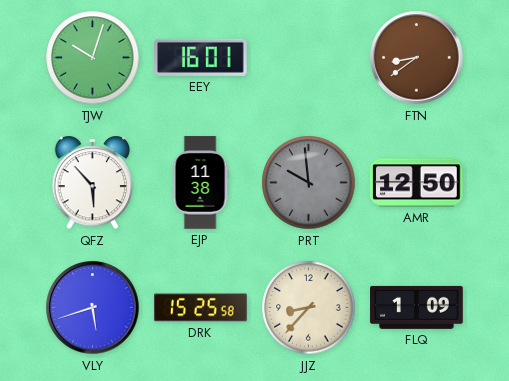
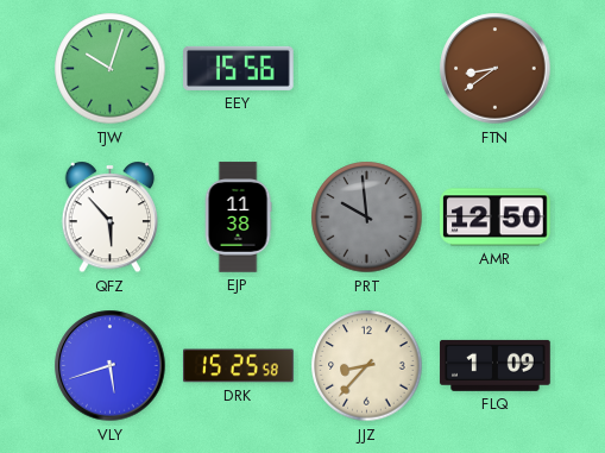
EEY: 16:01 -> 15:56
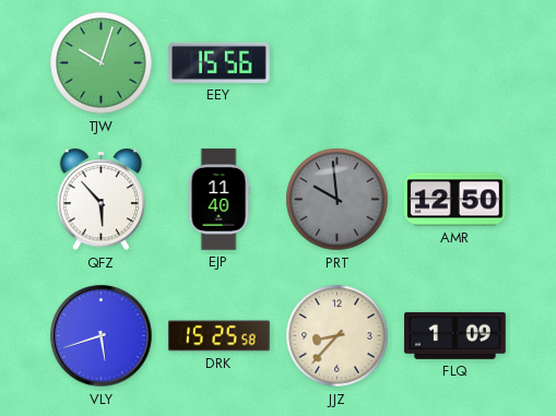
FTN: 8:39 -> none
EJP: 11:38 -> 11:40
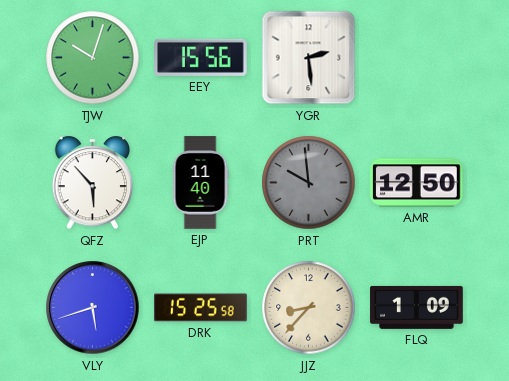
YGR: none -> 2:29
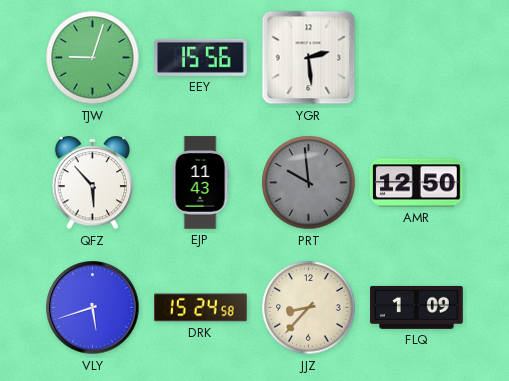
TJW: 10:03 -> 9:03
EJP: 11:40 -> 11:43
DRK: 15:25 -> 15:24
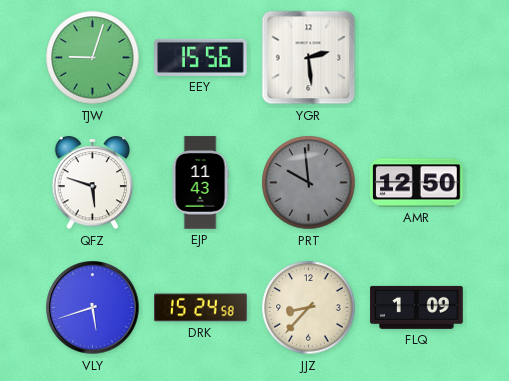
QFZ: 5:53 -> 5:48
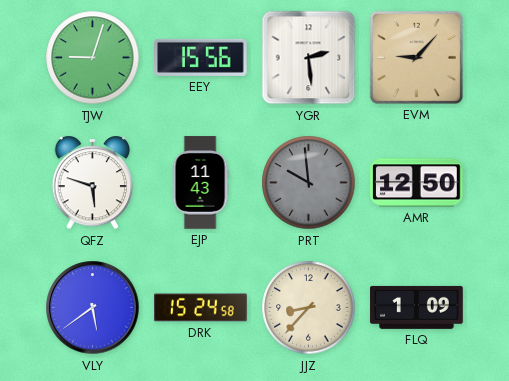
EVM: none -> 9:07
VLY: 5:42 -> 5:39
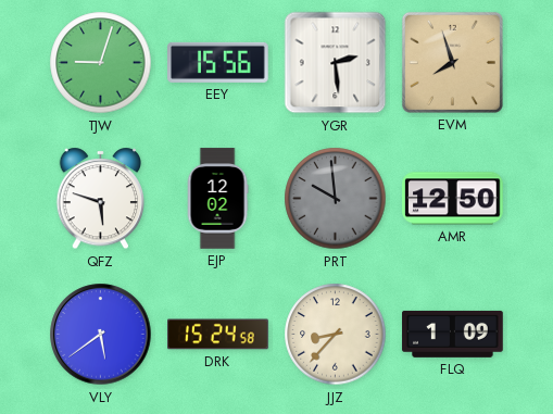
EVM: 9:07 -> 7:57
EJP: 11:43 -> 12:02
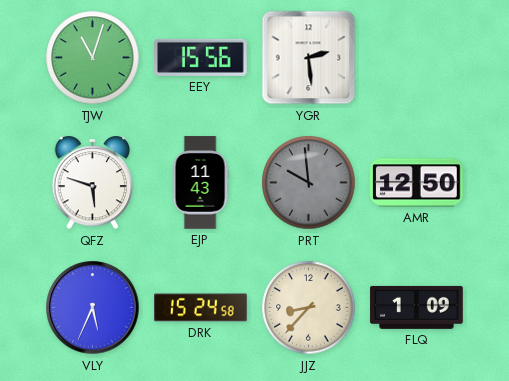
TJW: 9:03 -> 11:03
EVM: 7:57 -> none
EJP: 12:02 -> 11:43
VLY: 5:39 -> 5:34
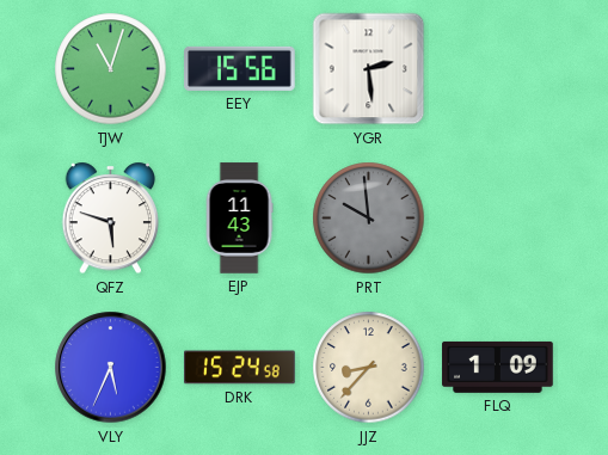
AMR: 12:50 -> none
